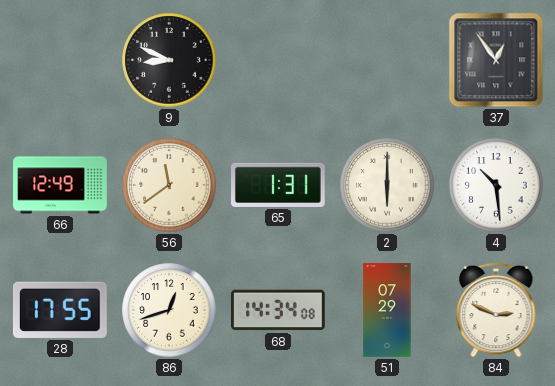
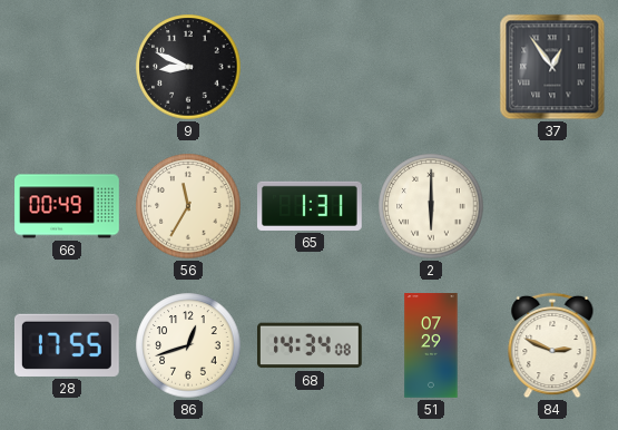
66: 12:49 -> 00:49
56: 11:39 -> 11:35
4: 10:29 -> none
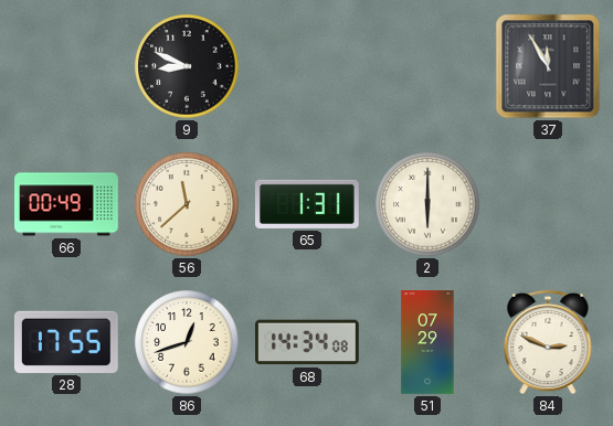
37: 12:54 -> 11:55
56: 11:35 -> 11:38
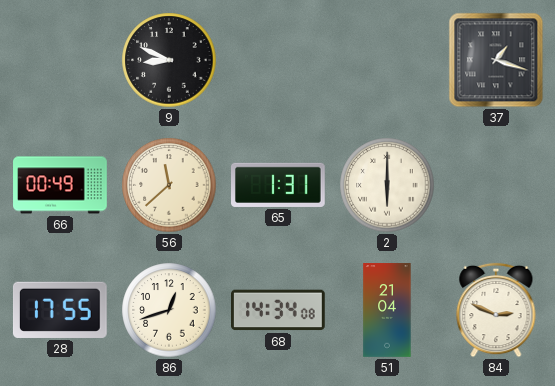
37: 11:55 -> 1:18
51: 07:29 -> 21:04
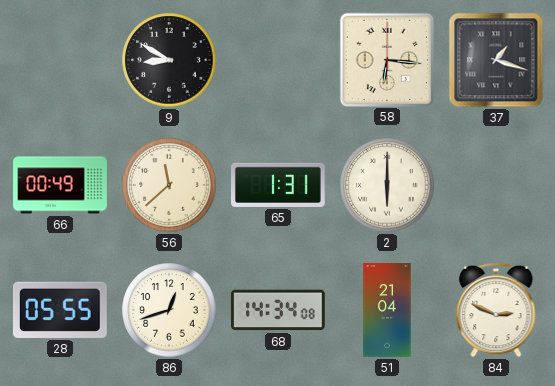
9: 8:49 -> 8:50
58: none -> 6:16
28: 17:55 -> 05:55
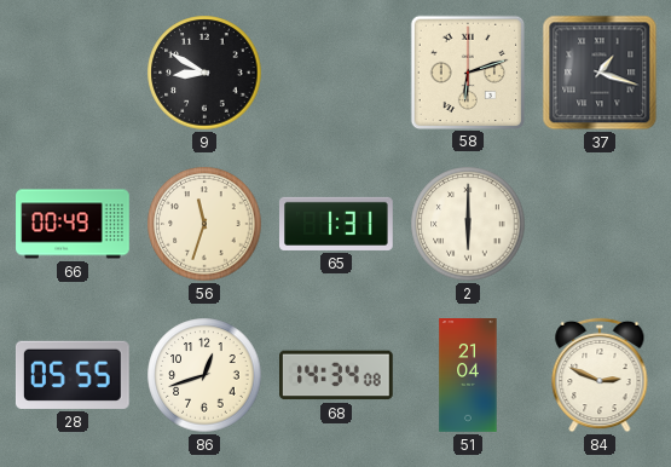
58: 6:16 -> 6:12
56: 11:38 -> 11:33
